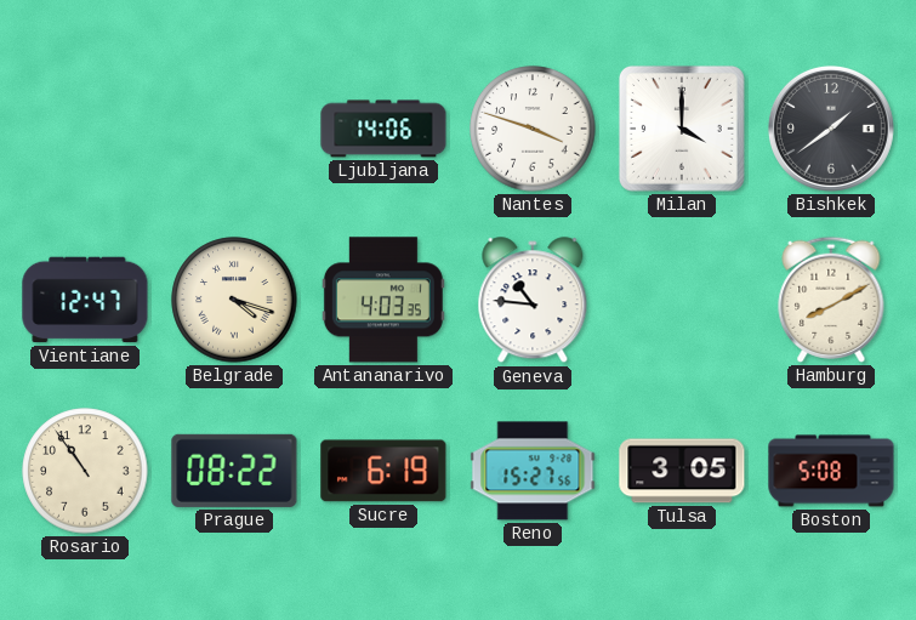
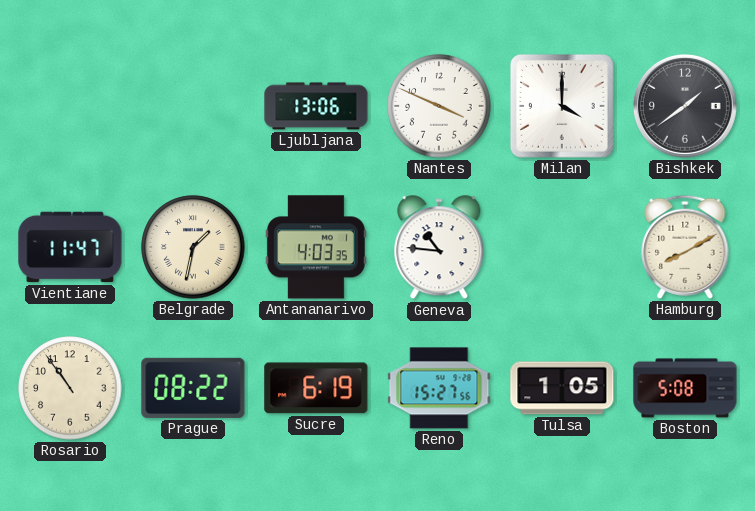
Ljubljana: 14:06 -> 13:06
Nantes: 3:48 -> 3:49
Vientiane: 12:47 -> 11:47
Belgrade: 4:18 -> 1:32
Tulsa: 3:05 -> 1:05
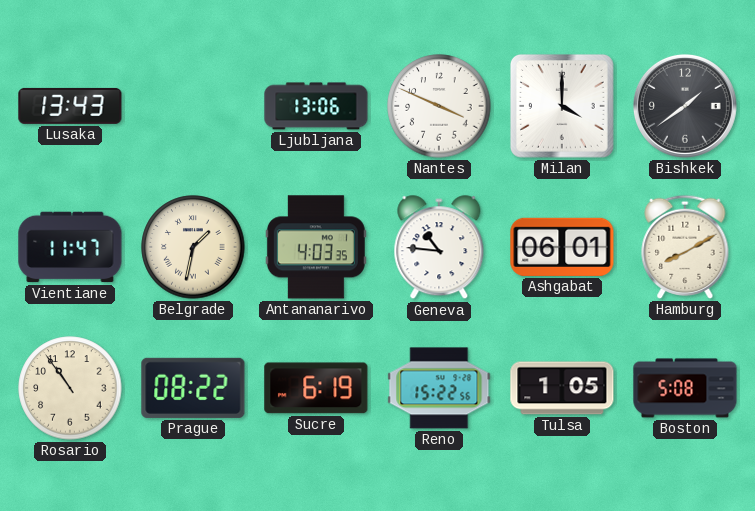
Lusaka: none -> 13:43
Ashgabat: none -> 06:01
Reno: 15:27 -> 15:22
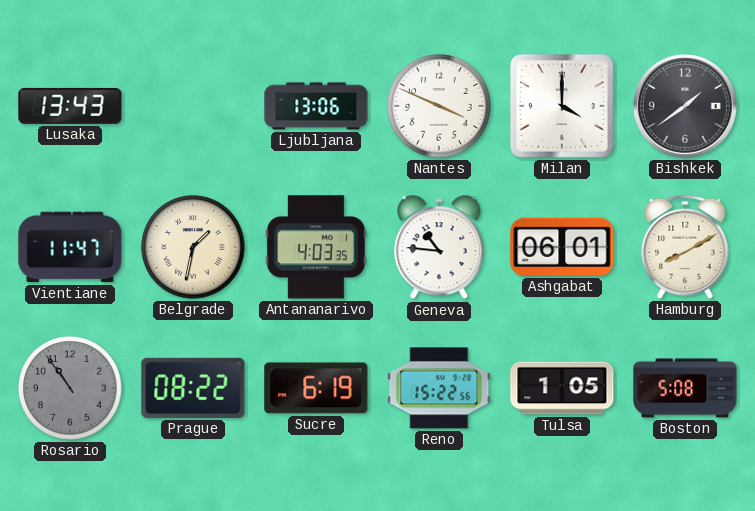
Rosario dial: cream -> grey
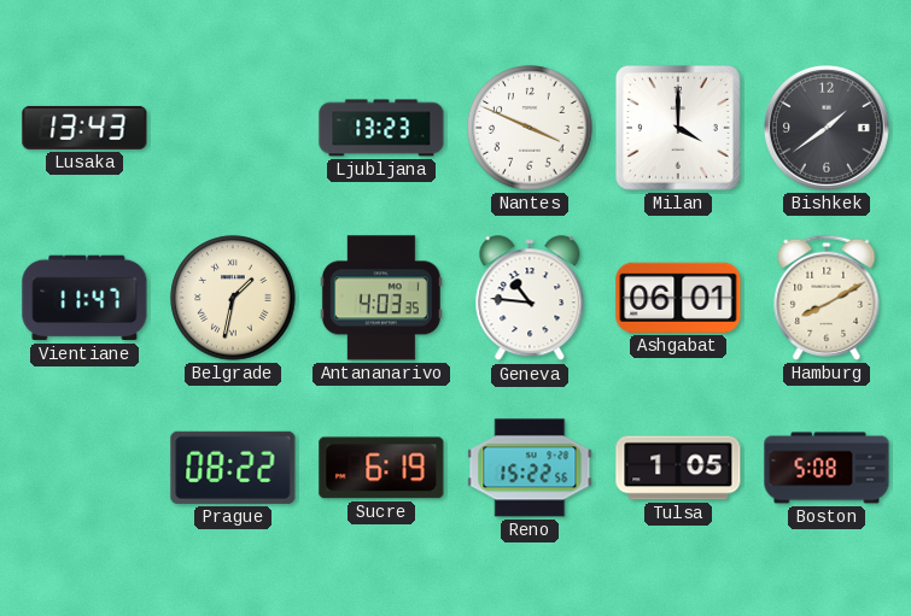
Ljubljana: 13:06 -> 13:23
Rosario: 10:54 -> none
